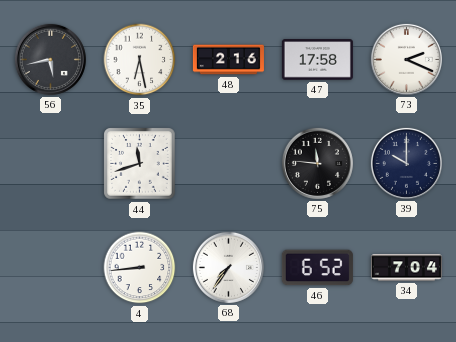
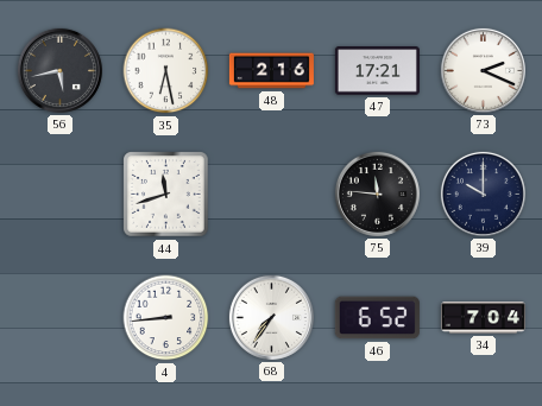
47: 17:58 -> 17:21
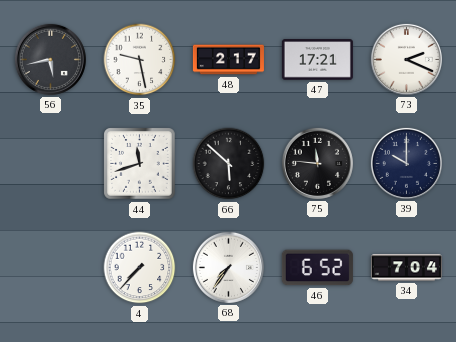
35: 6:28 -> 9:28
48: 2:16 -> 2:17
66: none -> 5:52
4: 8:44 -> 7:37
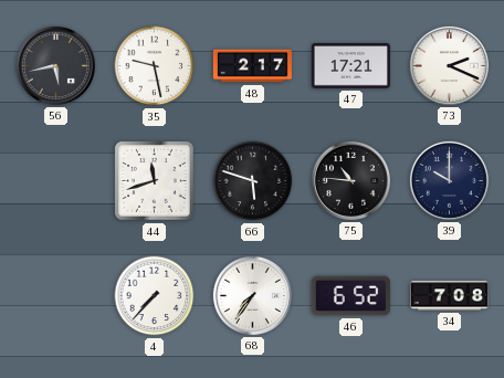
66: 5:52 -> 5:48
75: 11:46 -> 10:46
34: 7:04 -> 7:08
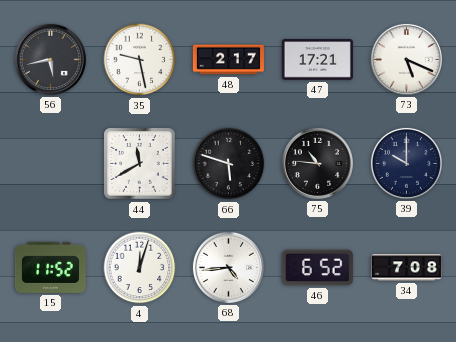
73: 2:19 -> 5:19
44: 11:42 -> 11:40
15: none -> 11:52
4: 7:37 -> 12:03
68: 7:36 -> 4:44
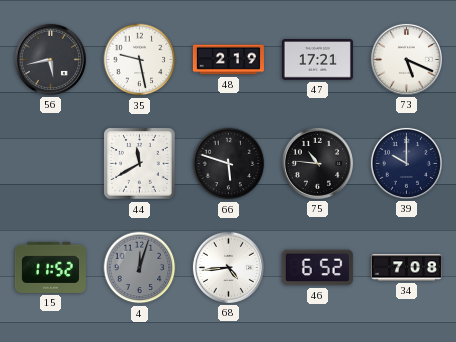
48: 2:17 -> 2:19
4 dial: white -> grey
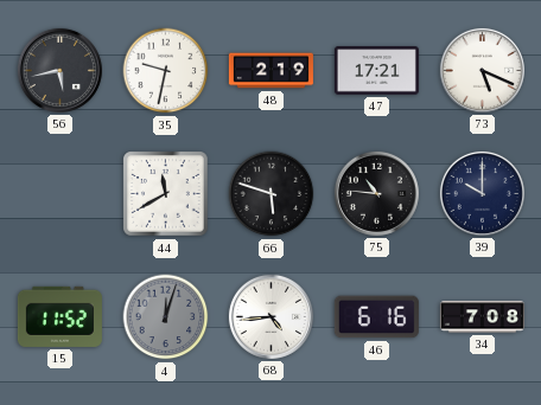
35: 9:28 -> 9:32
46: 6:52 -> 6:16
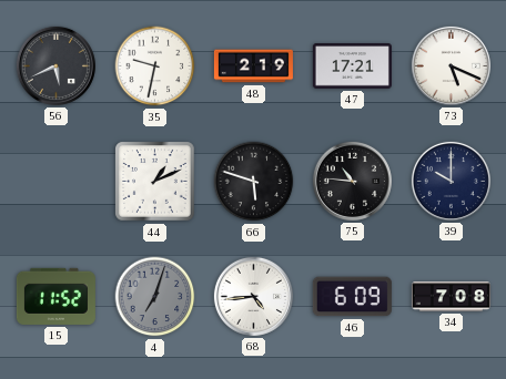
56: 5:43 -> 5:41
44: 11:40 -> 1:11
4: 12:03 -> 7:03
46: 6:16 -> 6:09
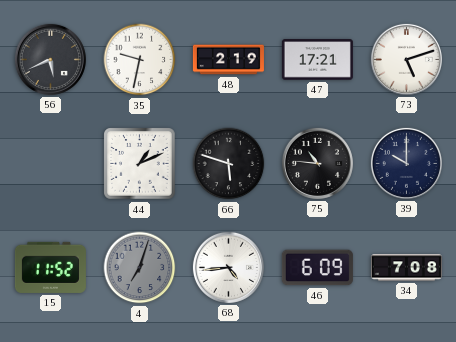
73: 5:19 -> 5:12
